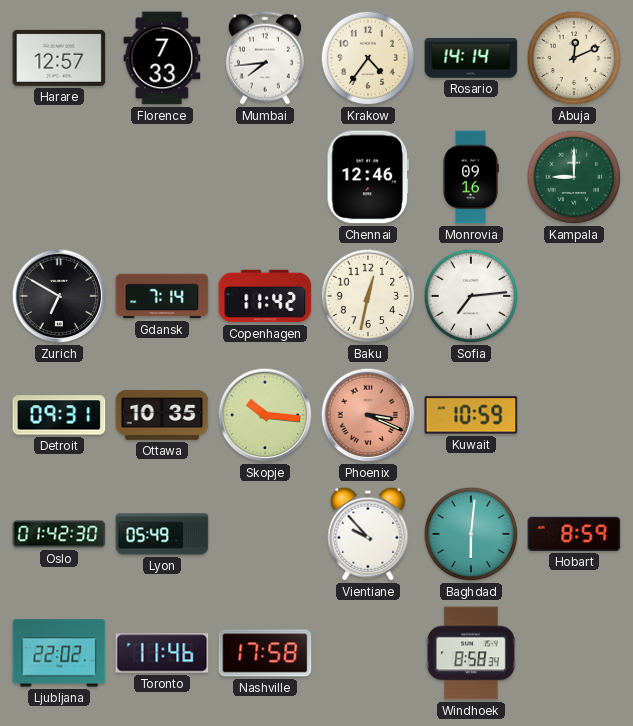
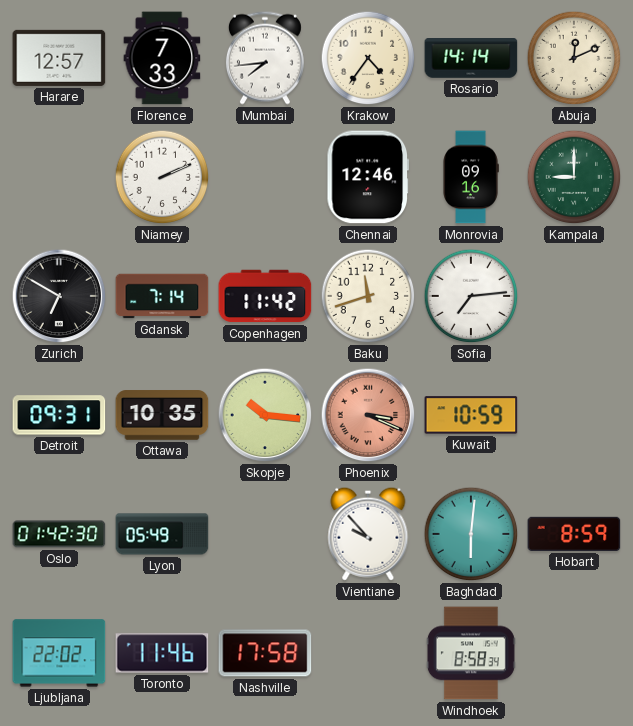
Niamey: none -> 2:11
Baku: 12:32 -> 11:42
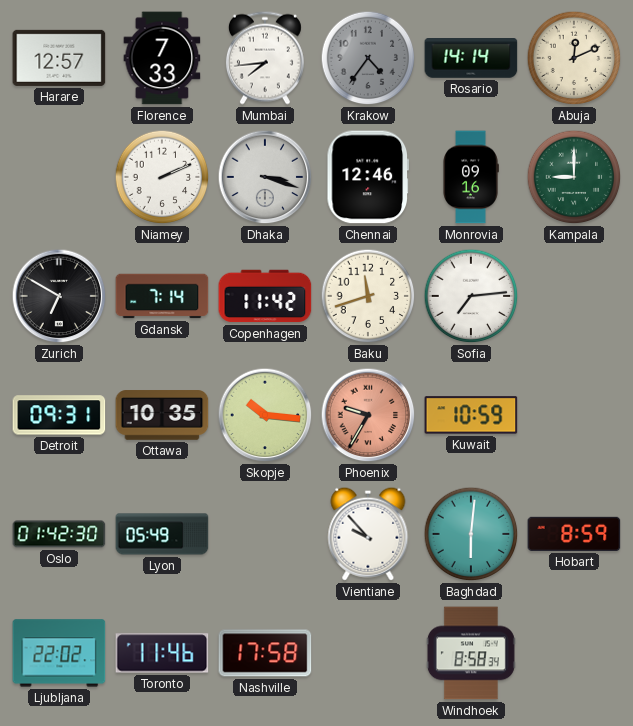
Krakow dial: cream -> grey
Dhaka: none -> 3:18
Phoenix: 3:19 -> 9:35
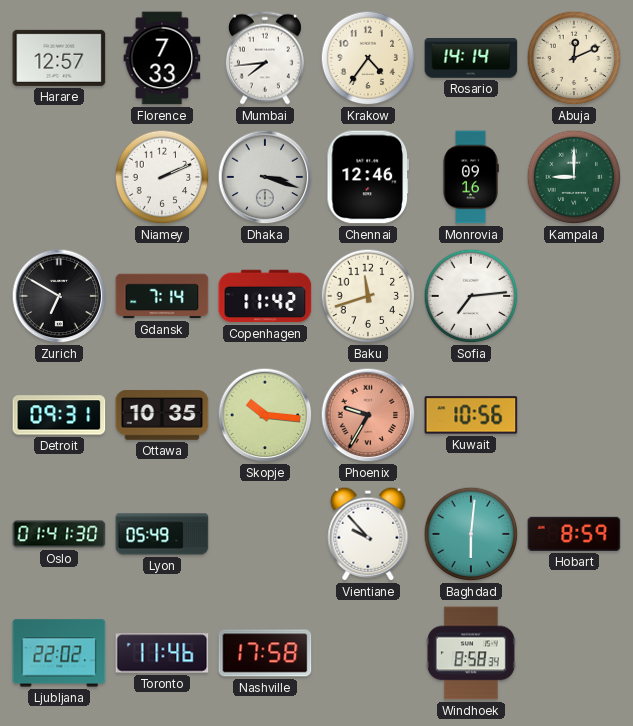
Krakow dial: grey -> cream
Kuwait: 10:59 -> 10:56
Oslo: 01:42 -> 01:41
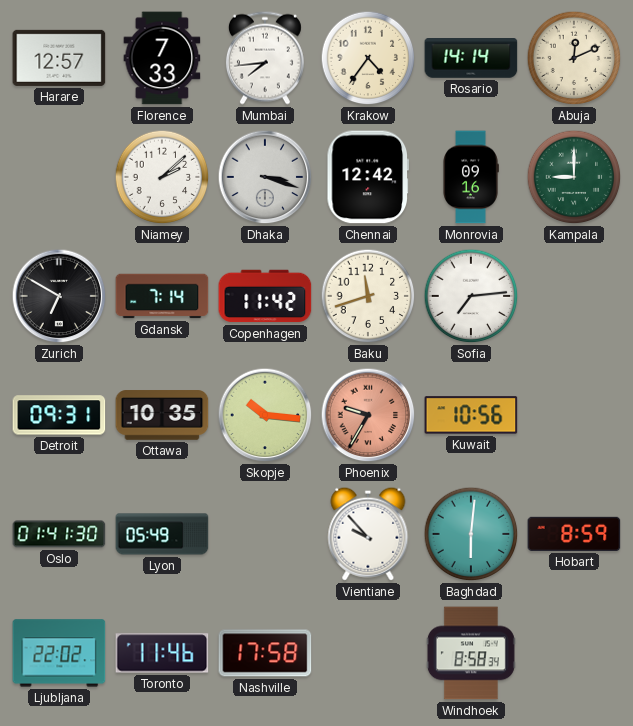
Niamey: 2:11 -> 2:08
Chennai: 12:46 -> 12:42
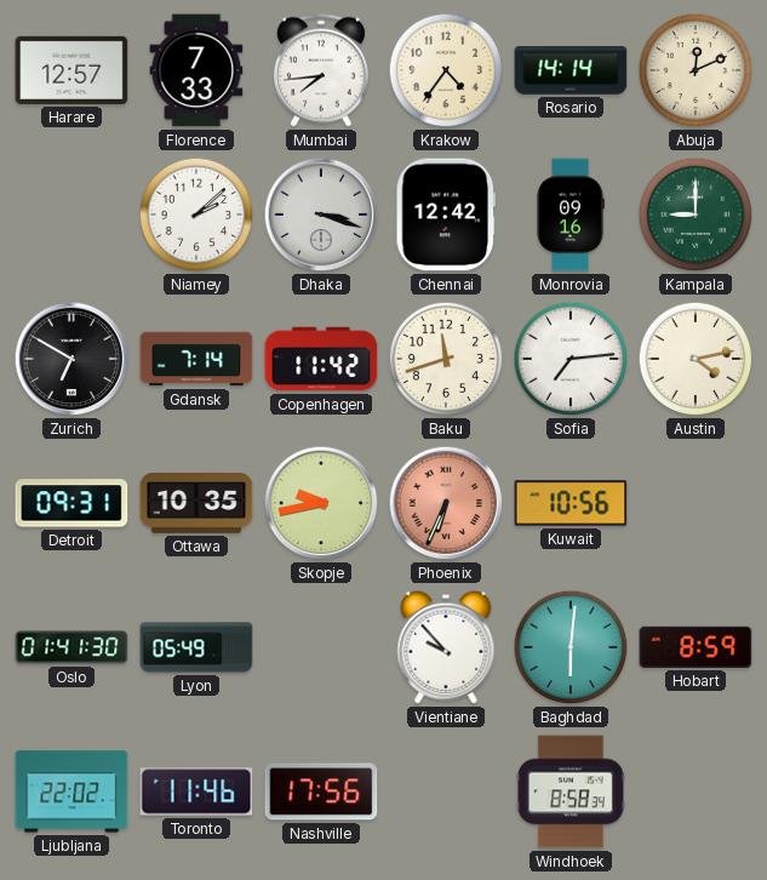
Austin: none -> 4:13
Skopje: 10:16 -> 9:43
Phoenix: 9:35 -> 6:34
Nashville: 17:58 -> 17:56
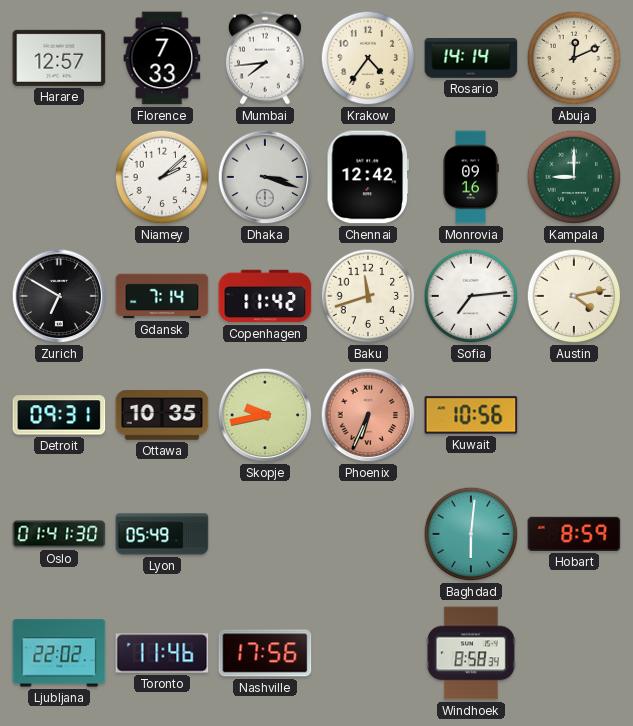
Vientiane: 9:53 -> none
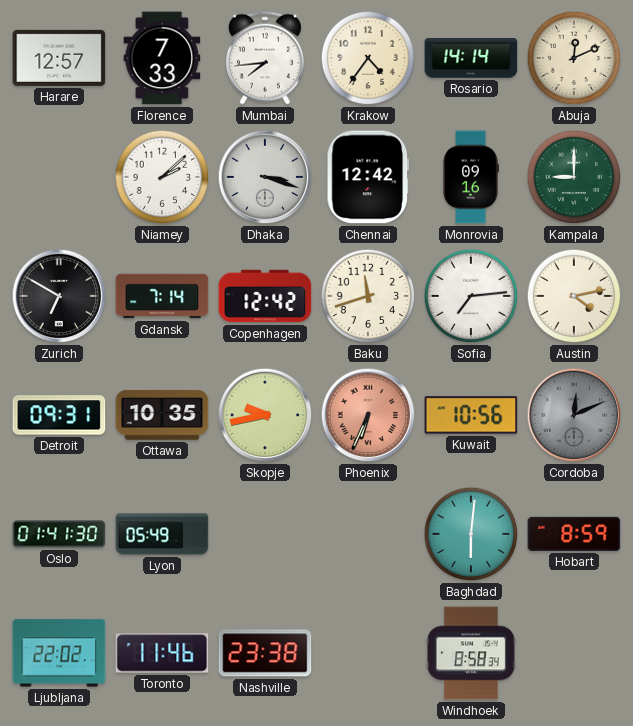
Copenhagen: 11:42 -> 12:42
Cordoba: none -> 12:11
Nashville: 17:56 -> 23:38
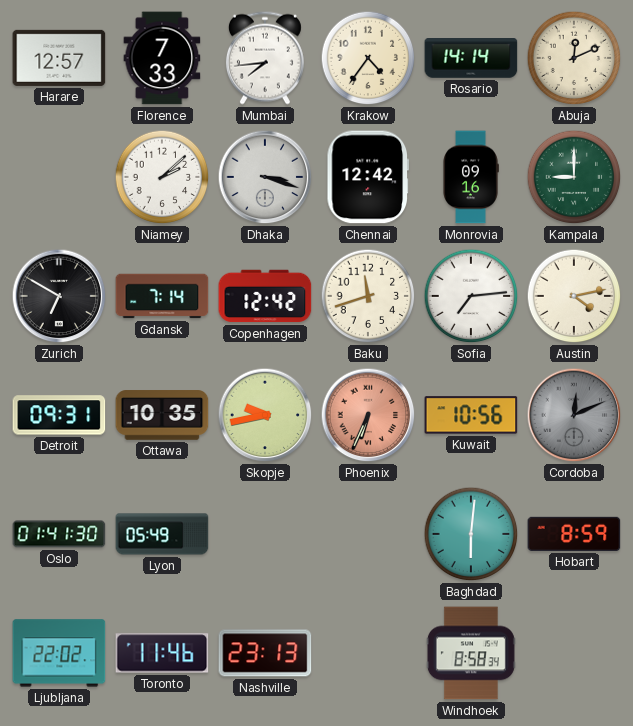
Nashville: 23:38 -> 23:13
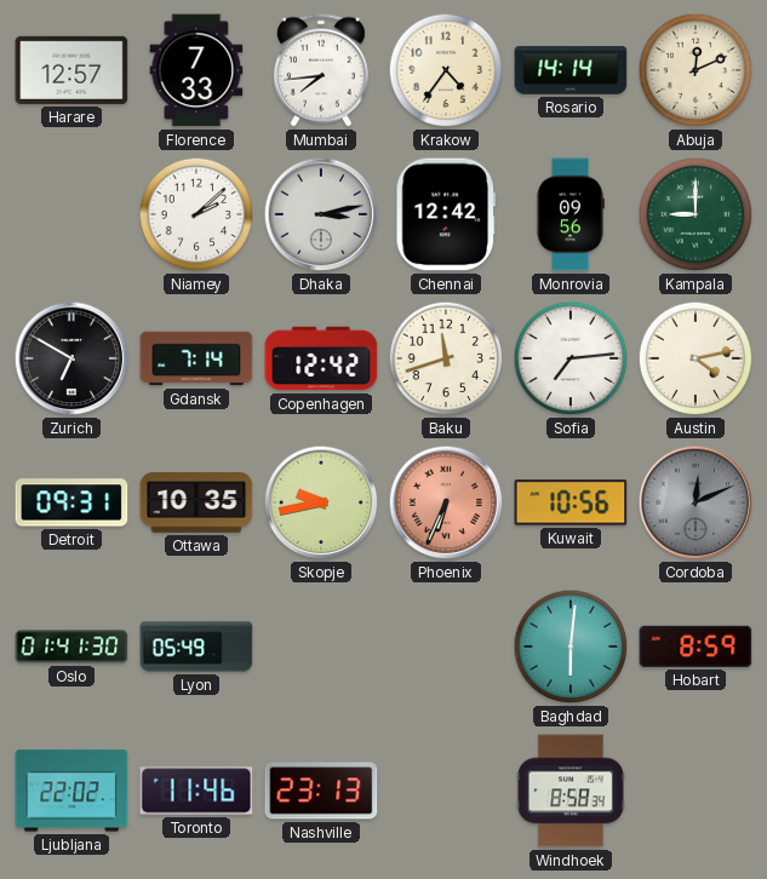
Dhaka: 3:18 -> 3:13
Monrovia: 09:16 -> 09:56
